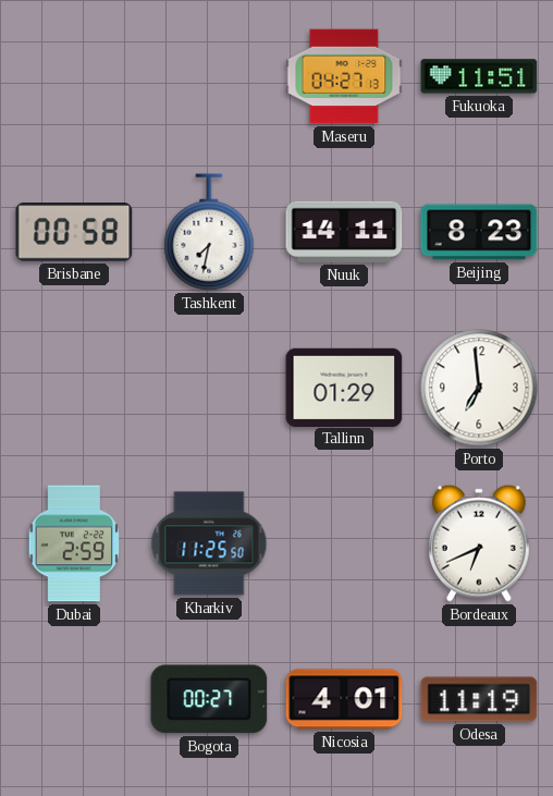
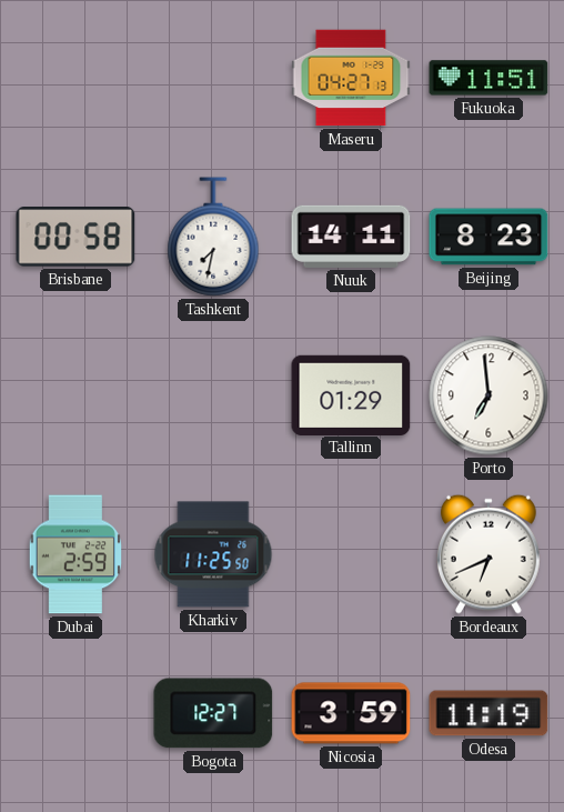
Bogota: 00:27 -> 12:27
Nicosia: 4:01 -> 3:59
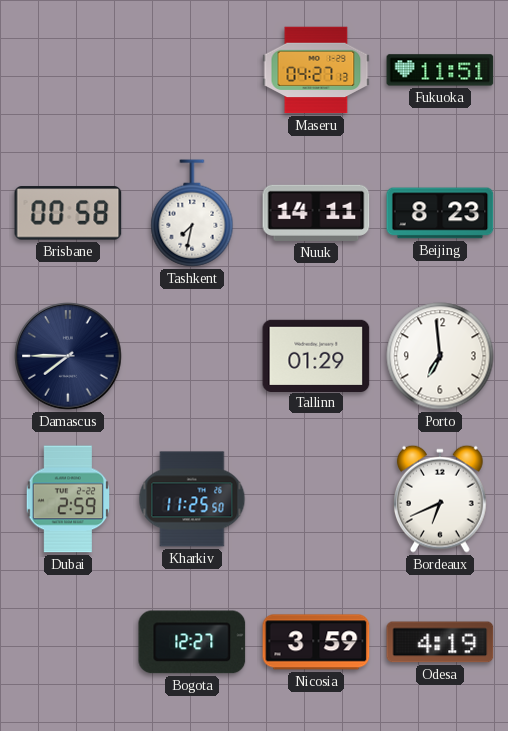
Damascus: none -> 7:45
Odesa: 11:19 -> 4:19
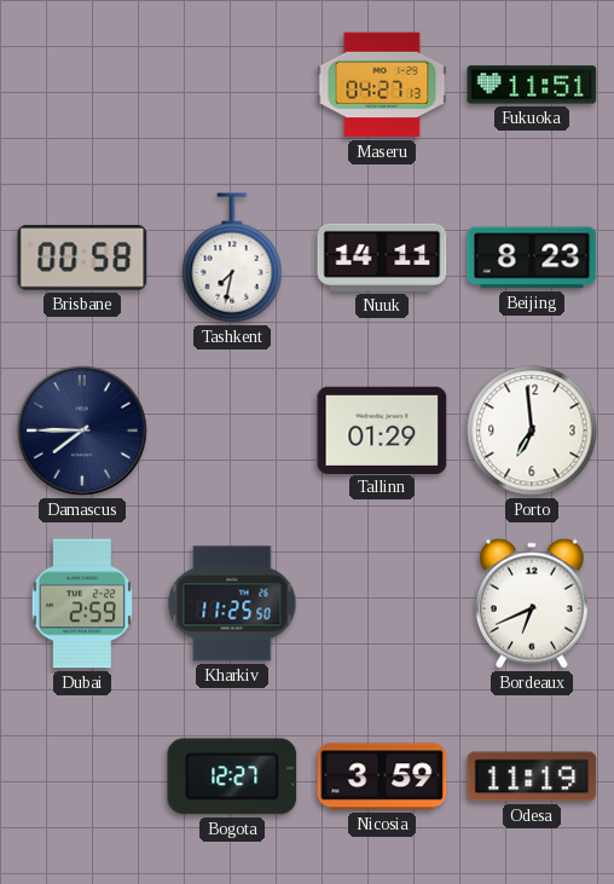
Odesa: 4:19 -> 11:19
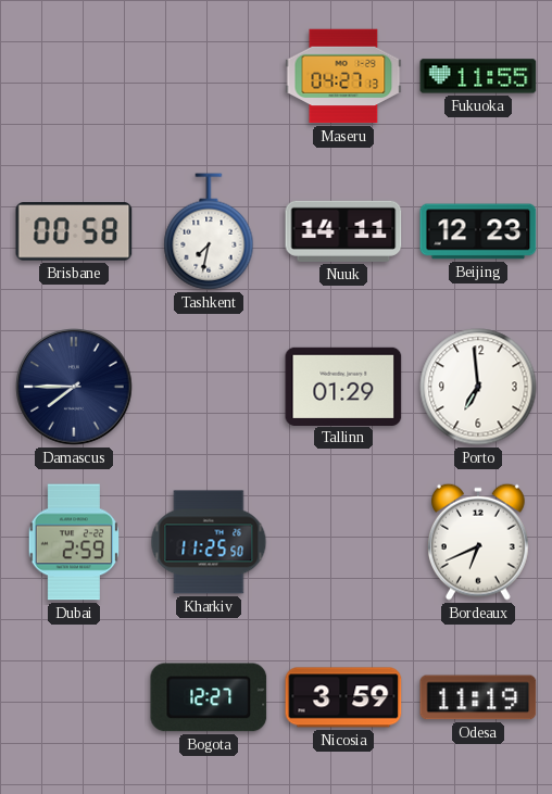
Fukuoka: 11:51 -> 11:55
Beijing: 8:23 -> 12:23
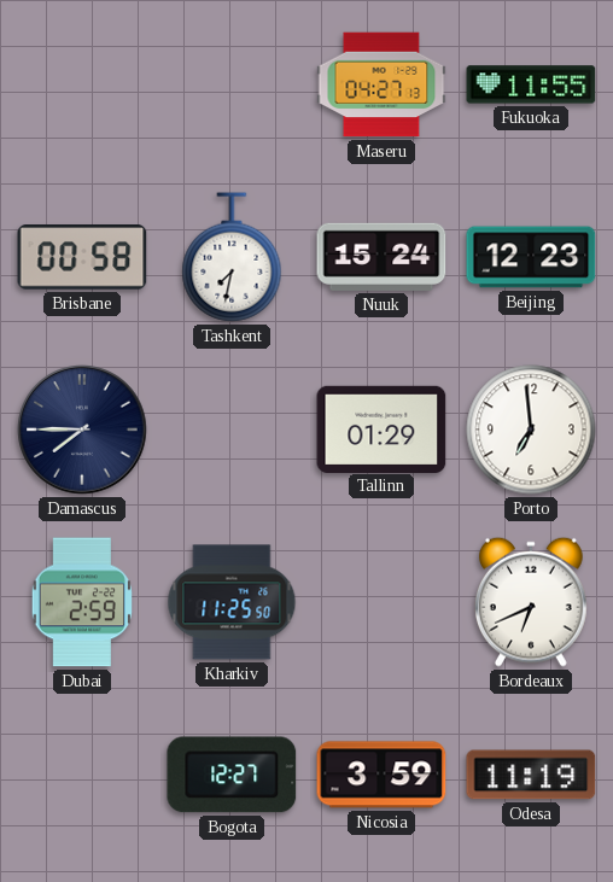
Nuuk: 14:11 -> 15:24
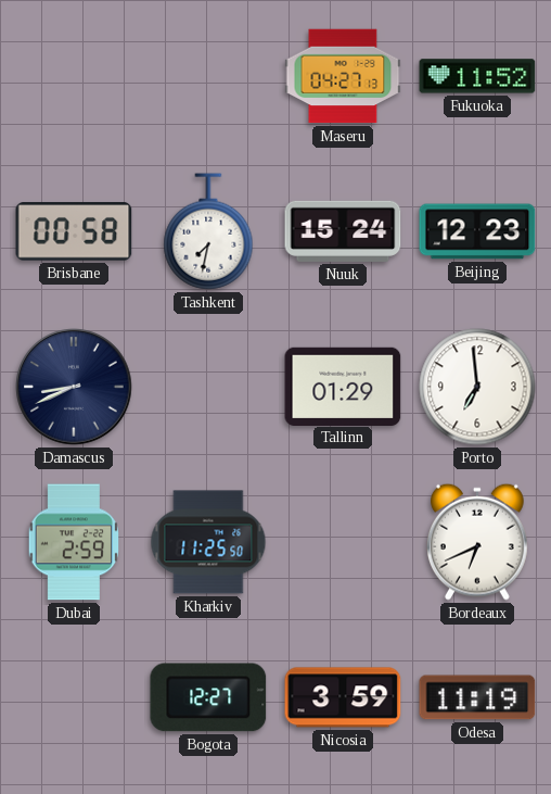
Fukuoka: 11:55 -> 11:52
Damascus: 7:45 -> 8:41
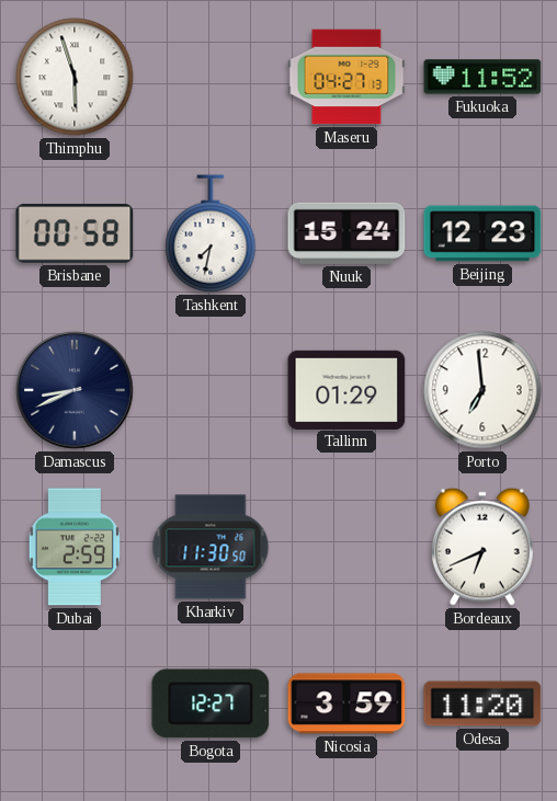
Thimphu: none -> 5:57
Kharkiv: 11:25 -> 11:30
Odesa: 11:19 -> 11:20
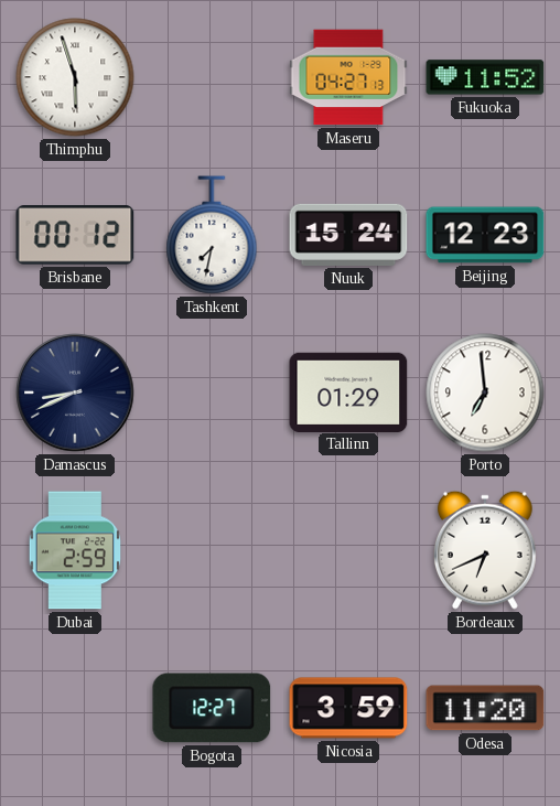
Brisbane: 00:58 -> 00:12
Kharkiv: 11:30 -> none
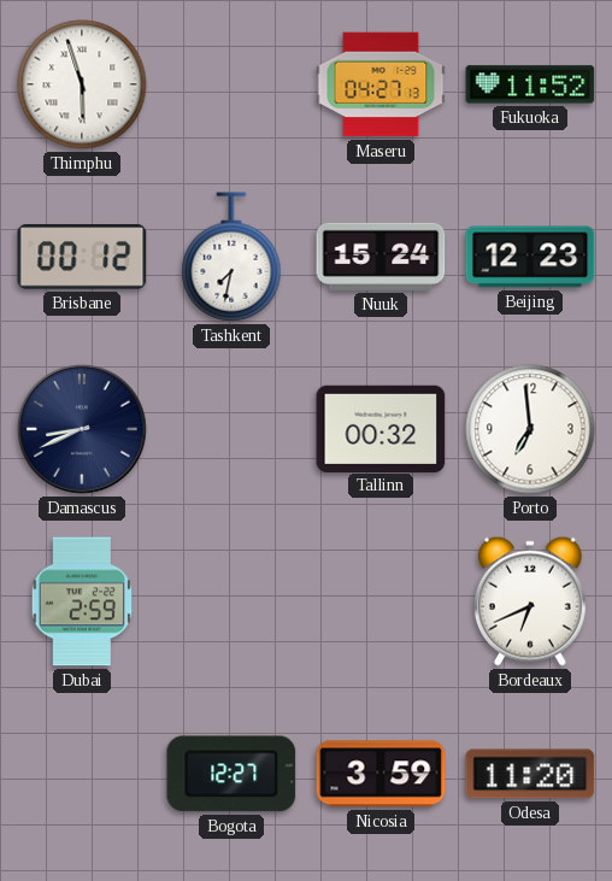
Tallinn: 01:29 -> 00:32
